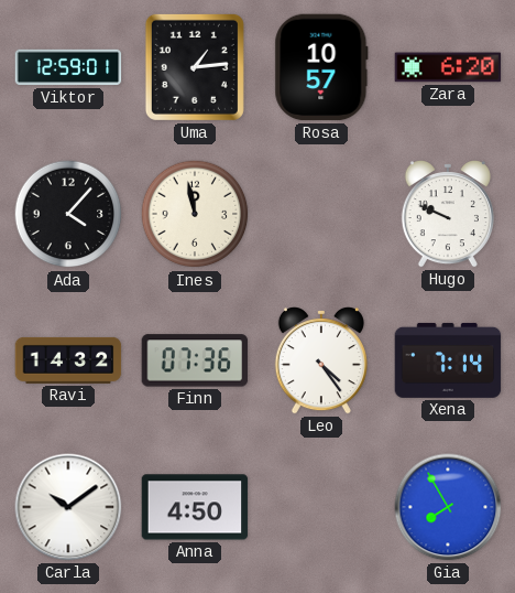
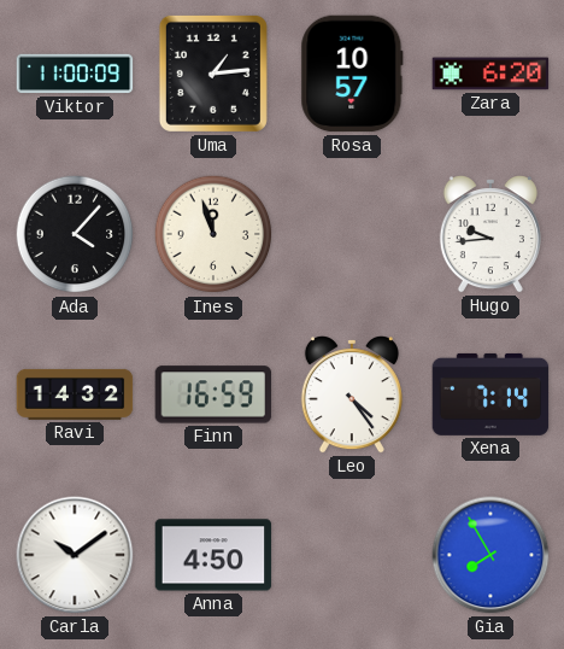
Viktor: 12:59 -> 11:00
Ines: 11:58 -> 11:57
Hugo: 9:49 -> 9:44
Finn: 07:36 -> 16:59
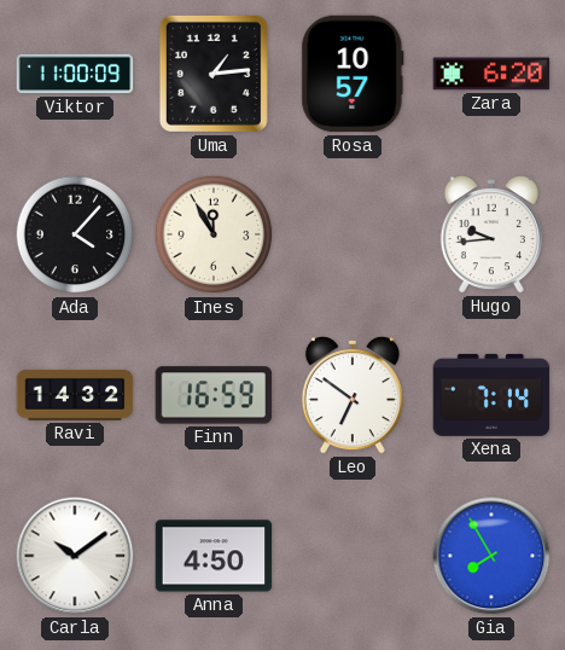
Ines: 11:57 -> 11:55
Leo: 4:24 -> 6:51
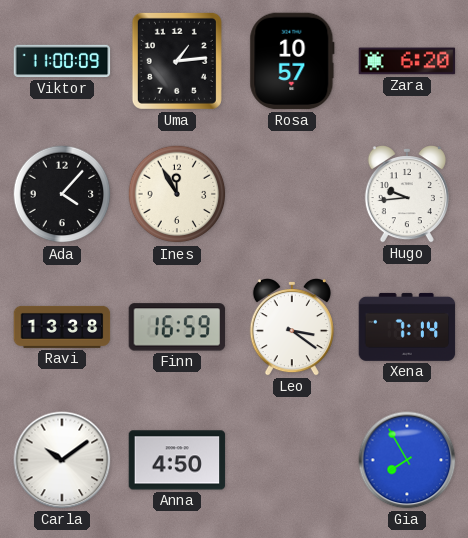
Ravi: 14:32 -> 13:38
Leo: 6:51 -> 3:21
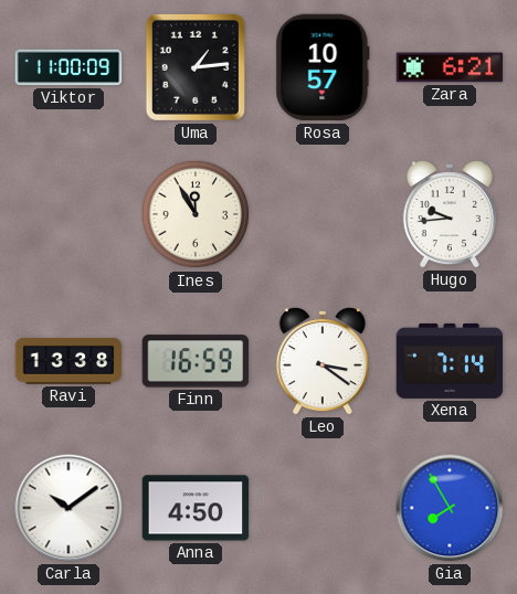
Zara: 6:20 -> 6:21
Ada: 4:07 -> none
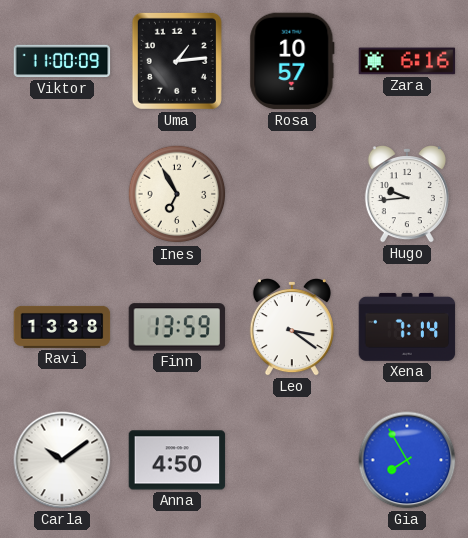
Zara: 6:21 -> 6:16
Ines: 11:55 -> 6:55
Finn: 16:59 -> 13:59
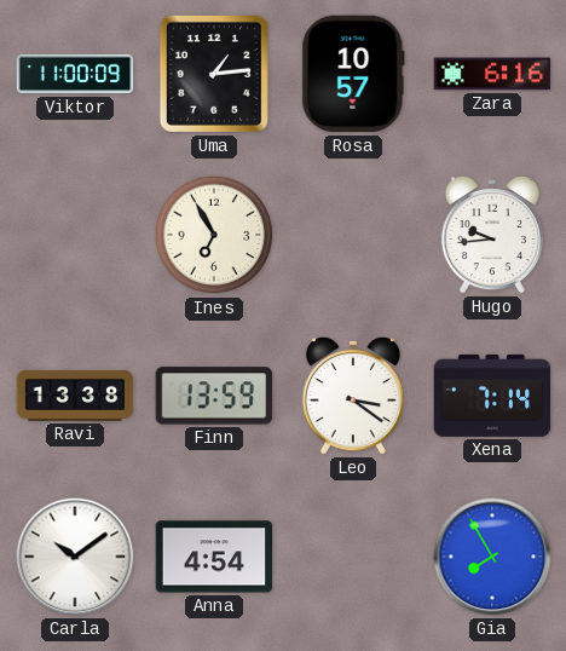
Anna: 4:50 -> 4:54
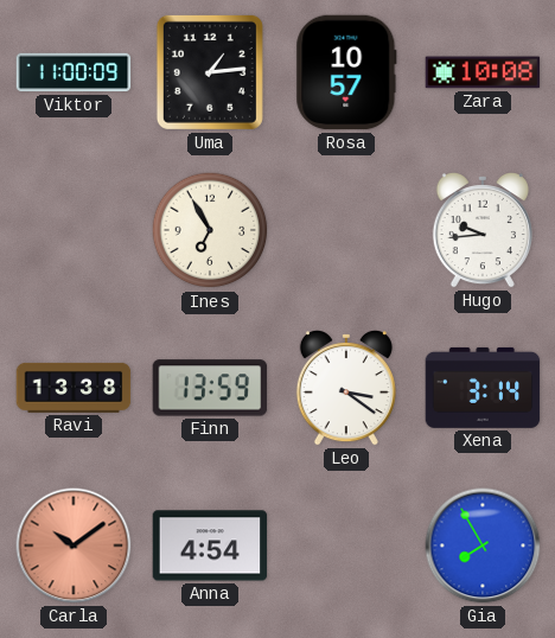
Zara: 6:16 -> 10:08
Xena: 7:14 -> 3:14
Carla dial: white -> salmon
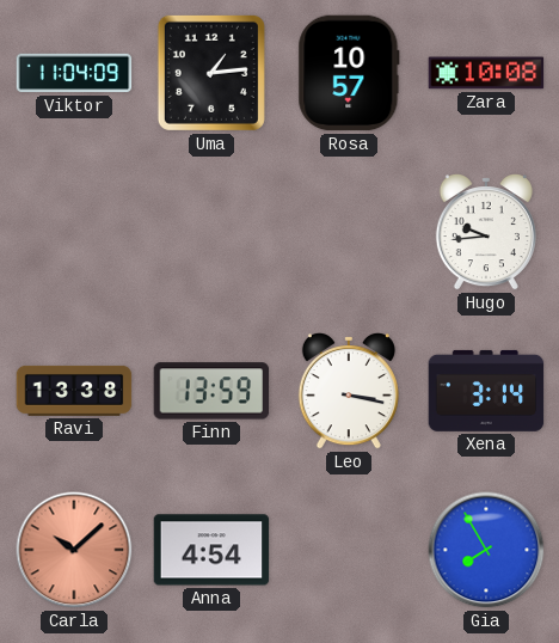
Viktor: 11:00 -> 11:04
Ines: 6:55 -> none
Leo: 3:21 -> 3:17
Carla: 10:09 -> 10:08
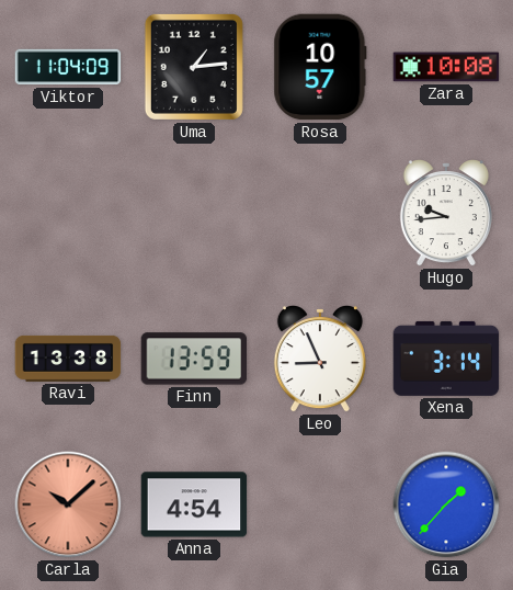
Leo: 3:17 -> 8:56
Gia: 7:55 -> 1:37
